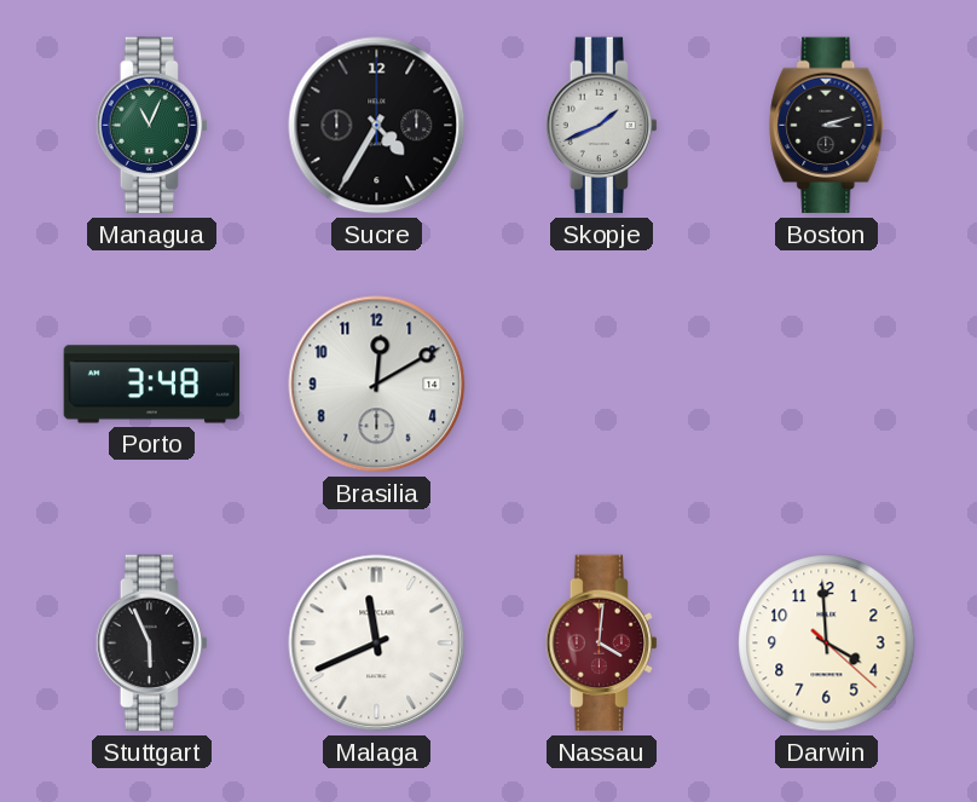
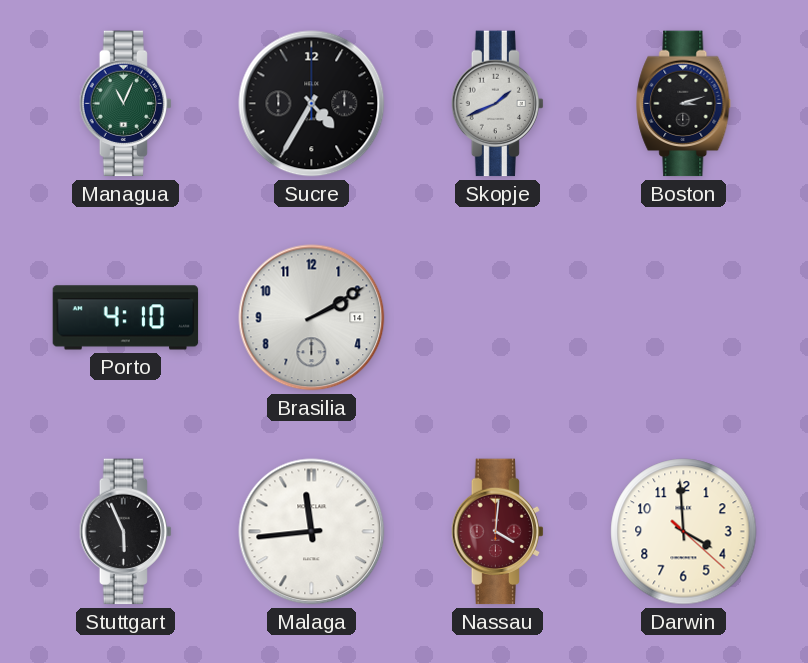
Porto: 3:48 -> 4:10
Brasilia: 12:10 -> 2:10
Malaga: 11:41 -> 11:44
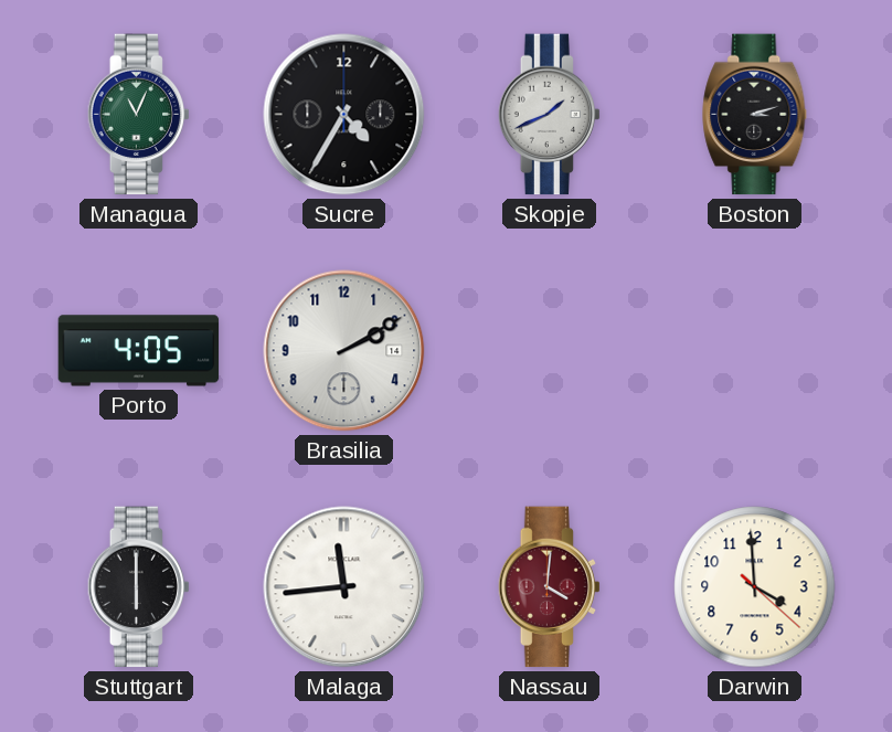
Porto: 4:10 -> 4:05
Stuttgart: 5:56 -> 6:00
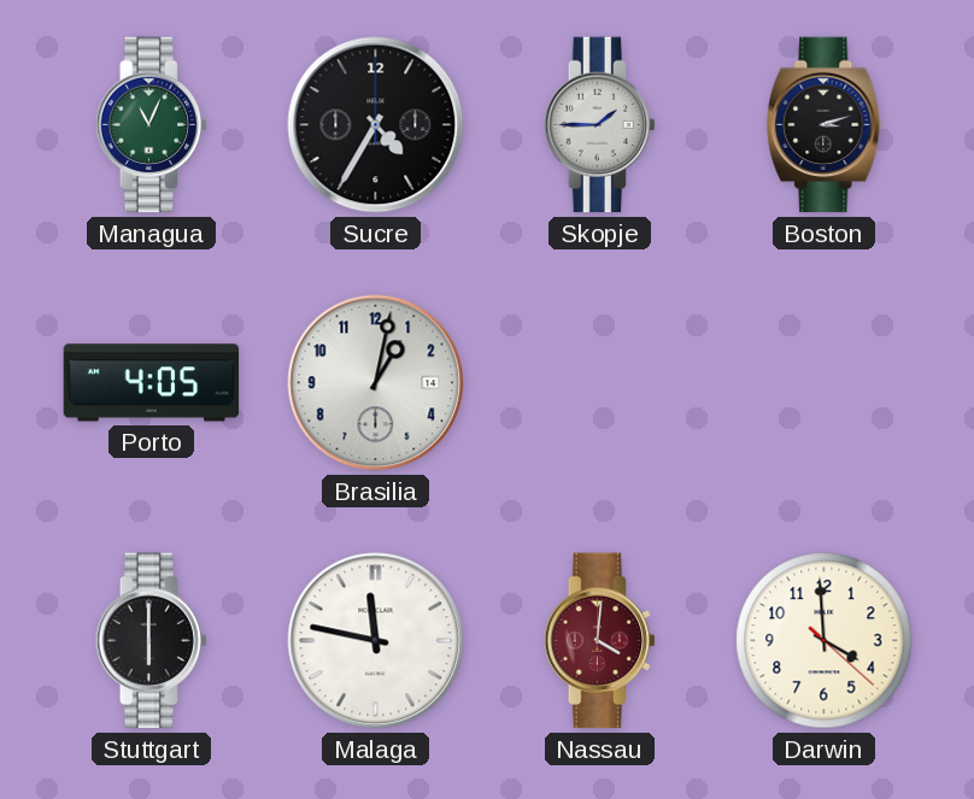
Skopje: 1:41 -> 1:45
Brasilia: 2:10 -> 1:02
Malaga: 11:44 -> 11:47
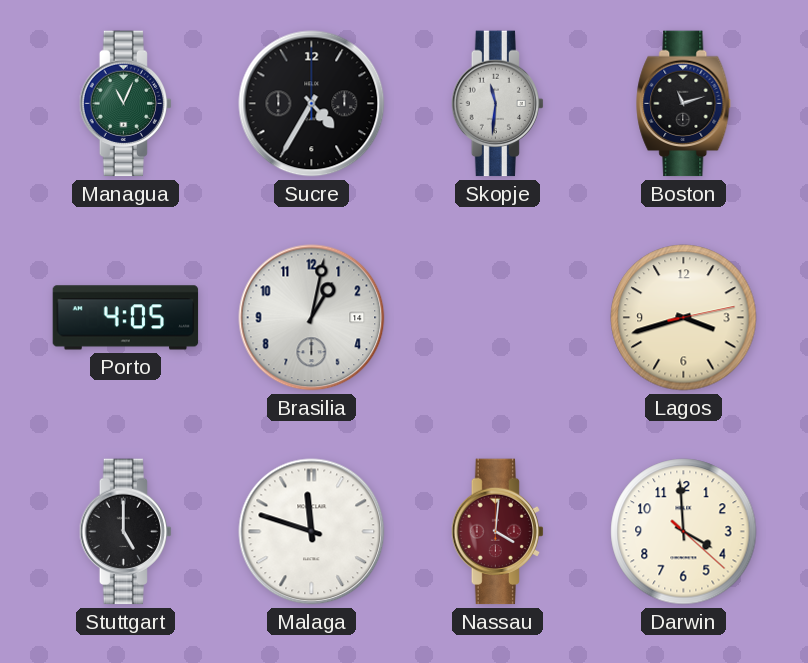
Skopje: 1:45 -> 11:31
Boston: 3:12 -> 11:12
Lagos: none -> 3:42
Stuttgart: 6:00 -> 5:00
Malaga: 11:47 -> 11:48
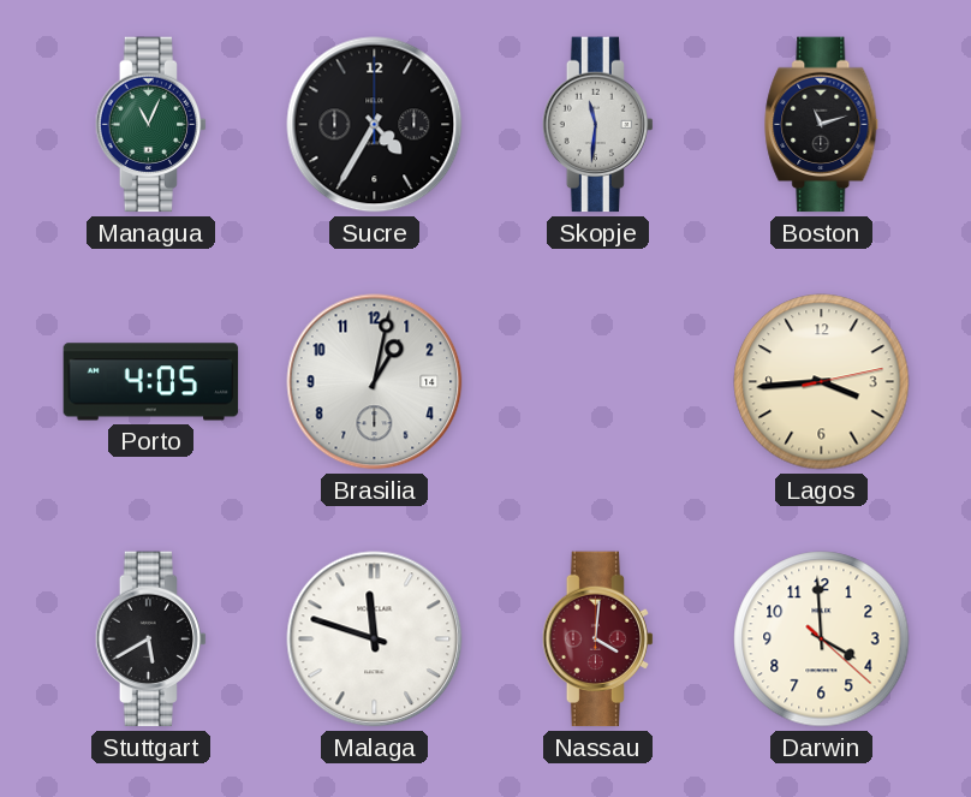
Lagos: 3:42 -> 3:44
Stuttgart: 5:00 -> 5:40
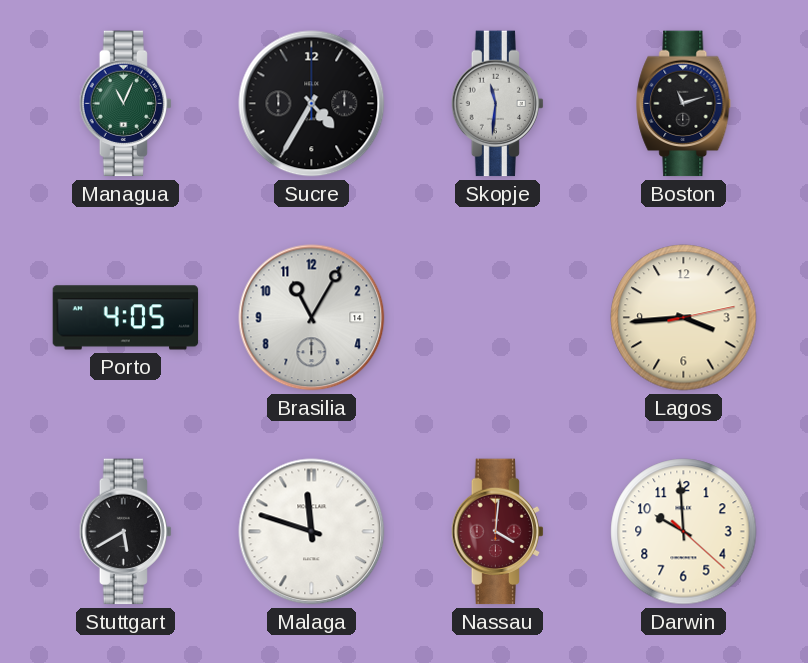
Brasilia: 1:02 -> 11:05
Darwin: 3:59 -> 9:59
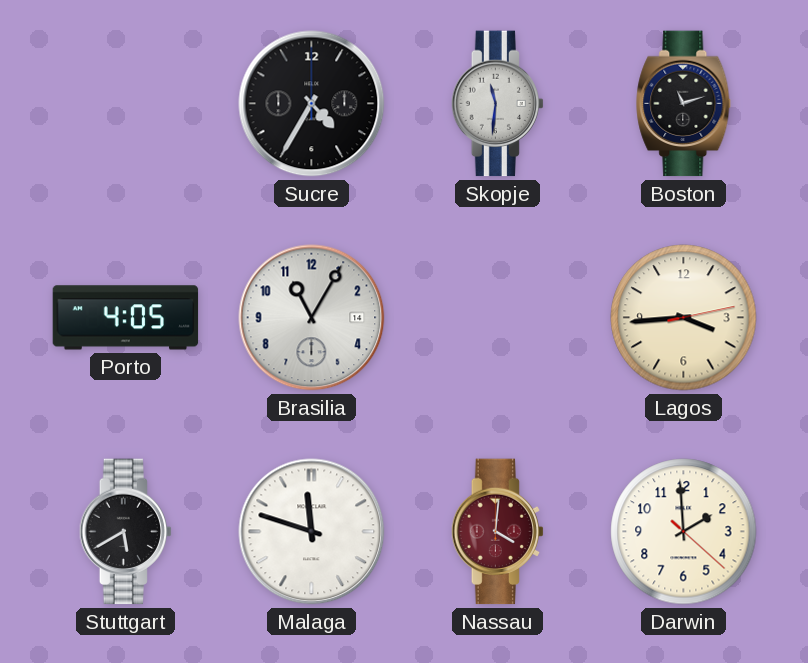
Managua: 11:04 -> none
Darwin: 9:59 -> 1:59
